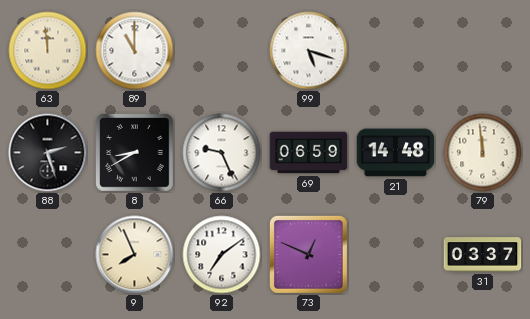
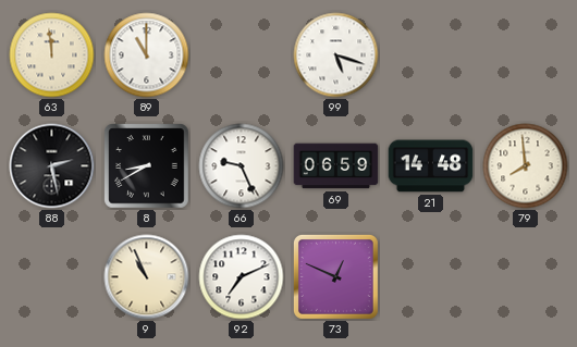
88: 2:27 -> 2:28
79: 11:59 -> 7:59
9: 7:56 -> 10:56
92: 7:09 -> 7:11
31: 03:37 -> none
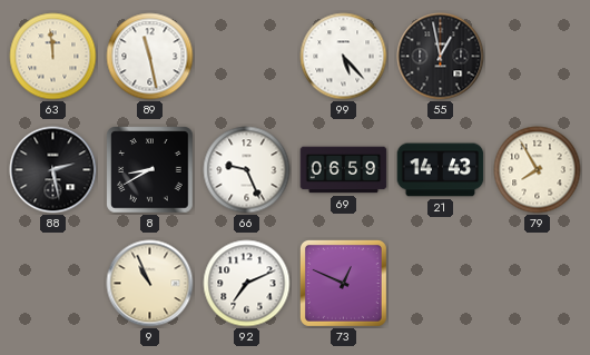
89: 11:00 -> 11:28
99: 5:18 -> 5:23
55: none -> 12:58
21: 14:48 -> 14:43
79: 7:59 -> 7:55
